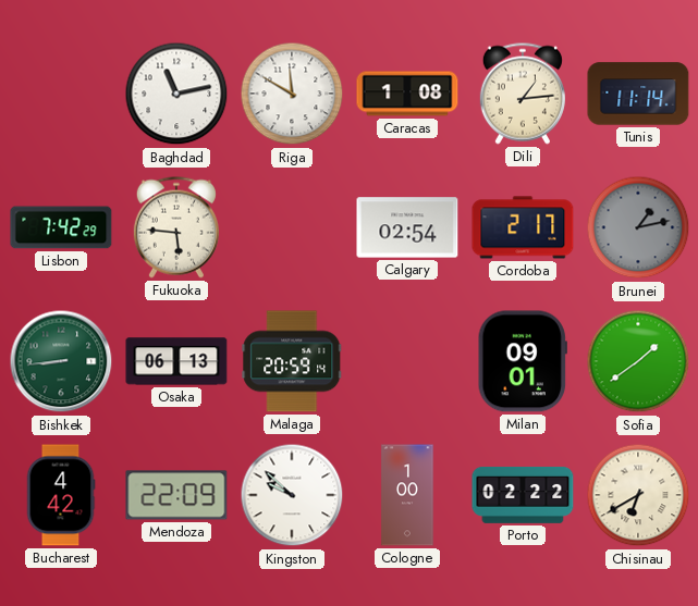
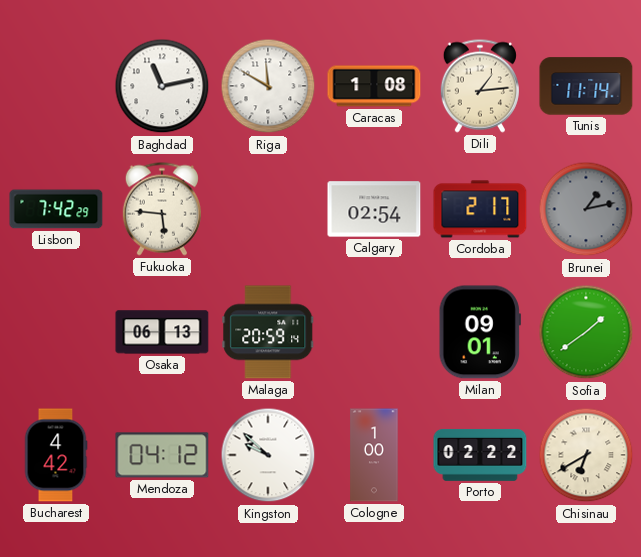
Bishkek: 8:44 -> none
Mendoza: 22:09 -> 04:12
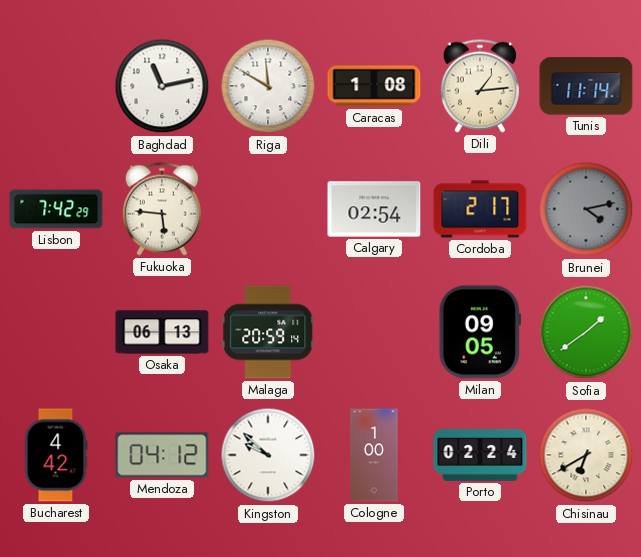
Brunei: 1:13 -> 4:13
Milan: 09:01 -> 09:05
Porto: 02:22 -> 02:24
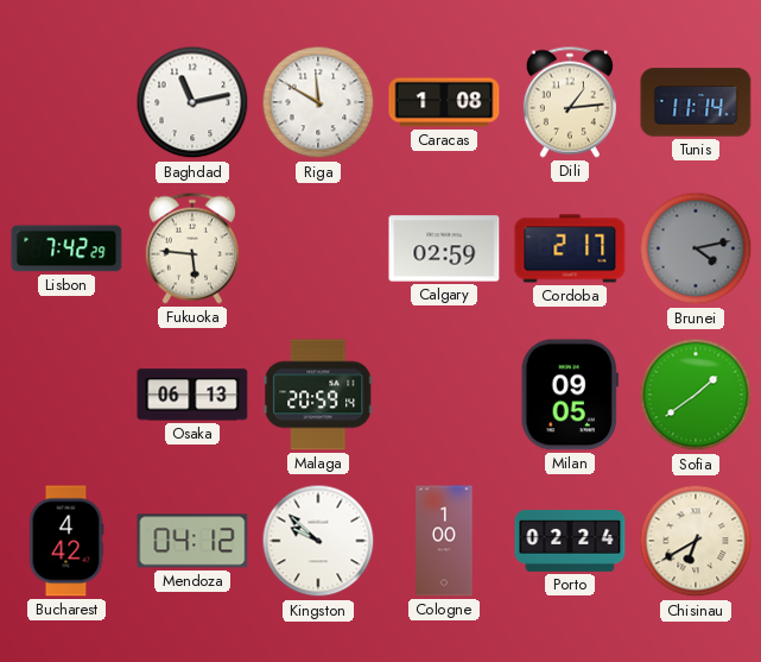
Calgary: 02:54 -> 02:59
